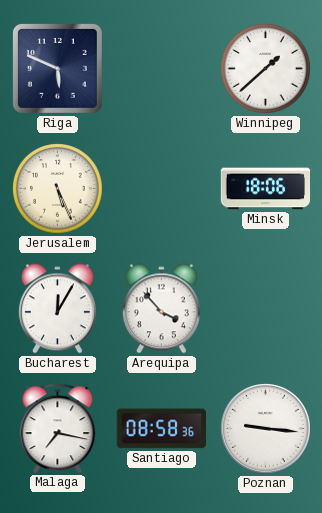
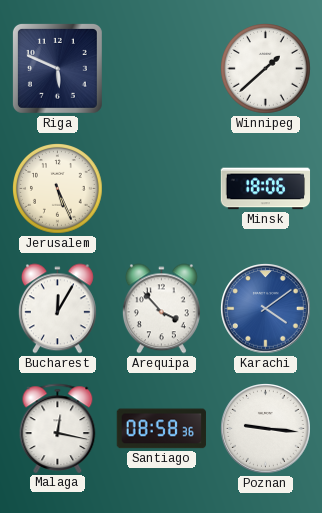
Karachi: none -> 4:09
Malaga: 7:17 -> 12:17
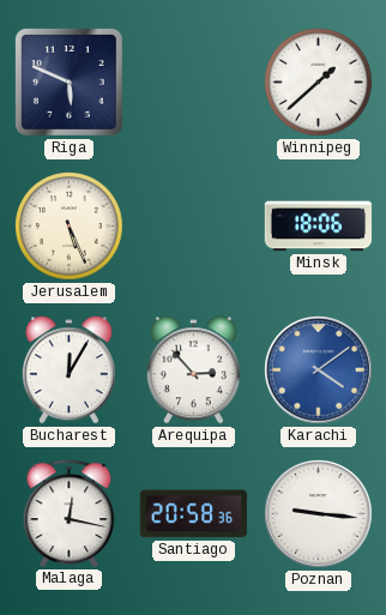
Arequipa: 3:53 -> 2:53
Santiago: 08:58 -> 20:58
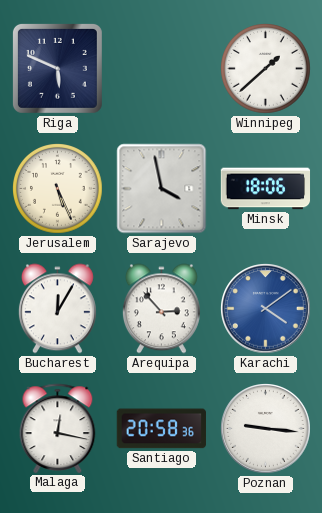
Sarajevo: none -> 3:58
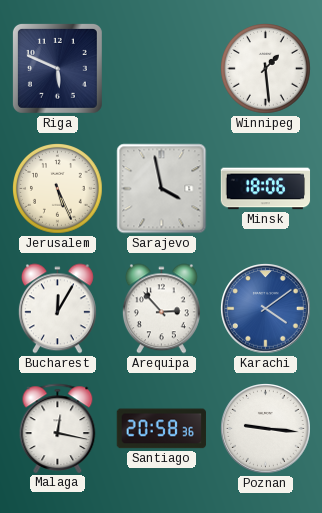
Winnipeg: 1:38 -> 1:29
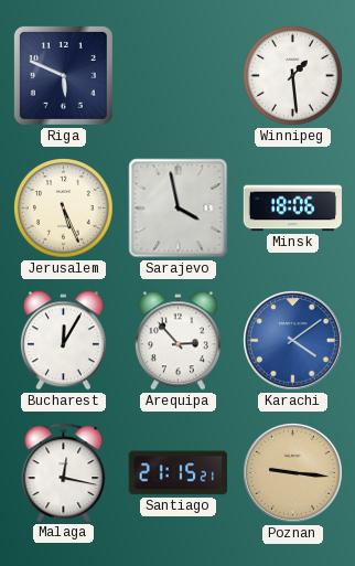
Santiago: 20:58 -> 21:15
Poznan dial: white -> champagne
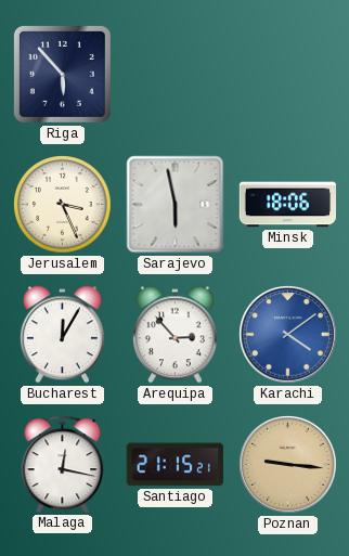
Riga: 5:49 -> 5:53
Winnipeg: 1:29 -> none
Jerusalem: 5:26 -> 3:26
Sarajevo: 3:58 -> 5:58
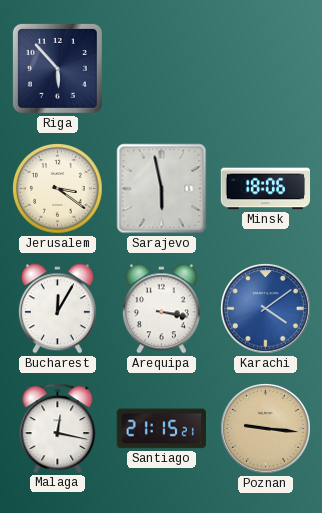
Jerusalem: 3:26 -> 3:21
Arequipa: 2:53 -> 3:17
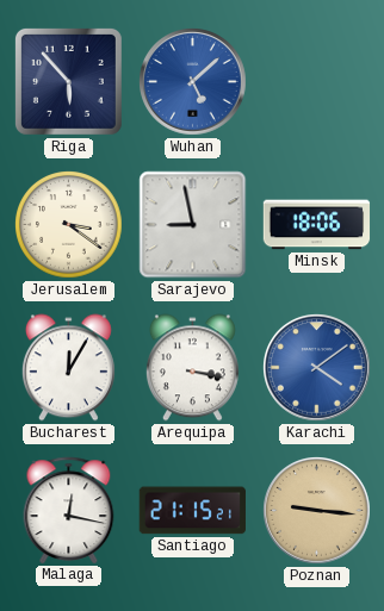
Wuhan: none -> 5:08
Sarajevo: 5:58 -> 8:58
